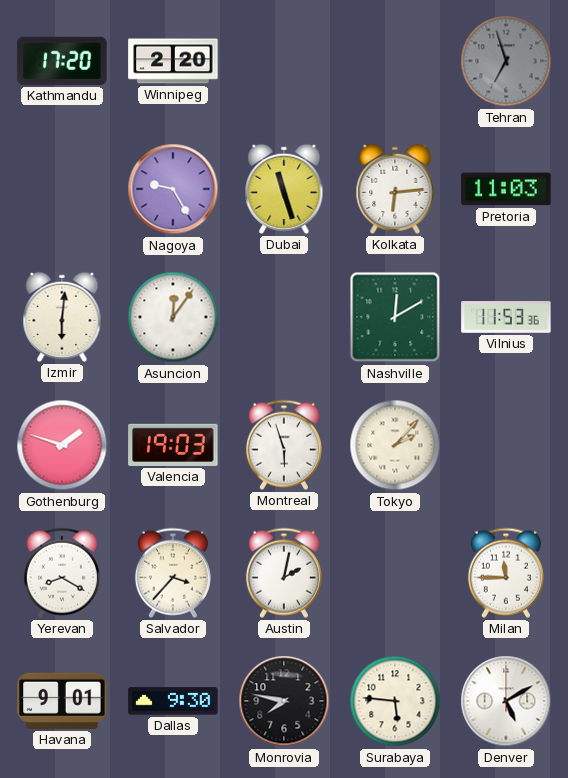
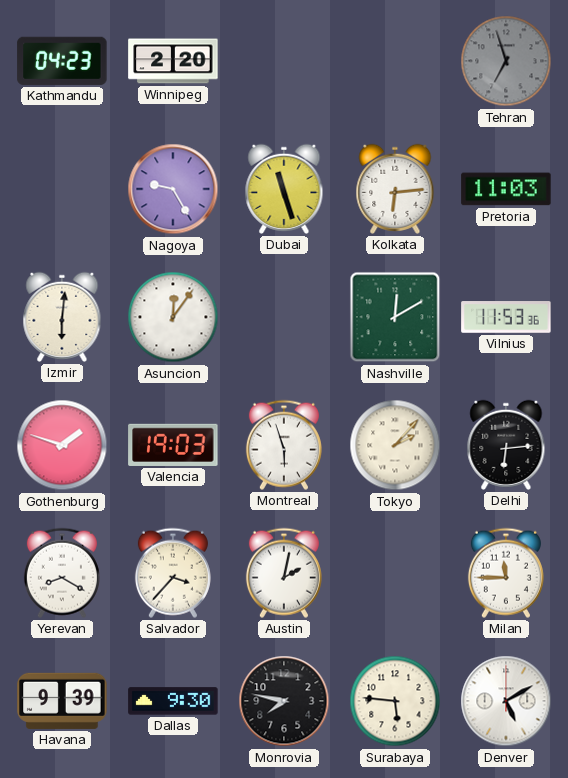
Kathmandu: 17:20 -> 04:23
Delhi: none -> 6:14
Havana: 9:01 -> 9:39
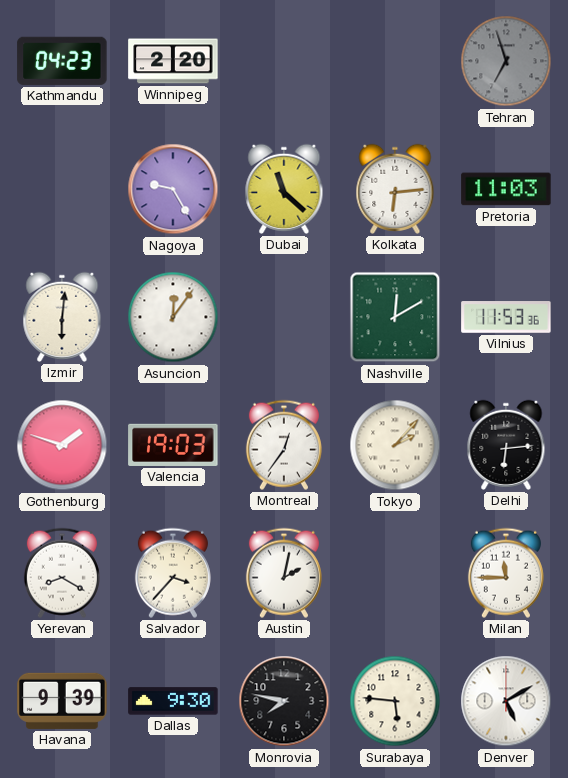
Dubai: 11:27 -> 11:22
Montreal: 5:57 -> 12:36
